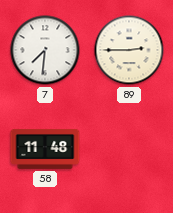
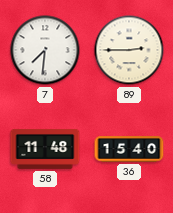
36: none -> 15:40
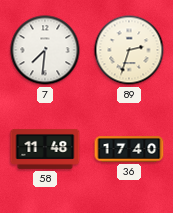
89: 2:45 -> 2:33
36: 15:40 -> 17:40
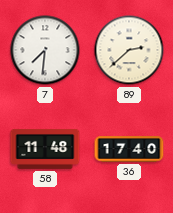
89: 2:33 -> 2:38
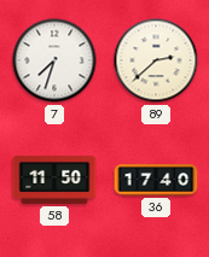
7: 7:31 -> 7:33
58: 11:48 -> 11:50
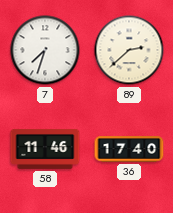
58: 11:50 -> 11:46
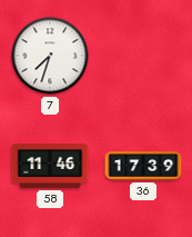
89: 2:38 -> none
36: 17:40 -> 17:39
